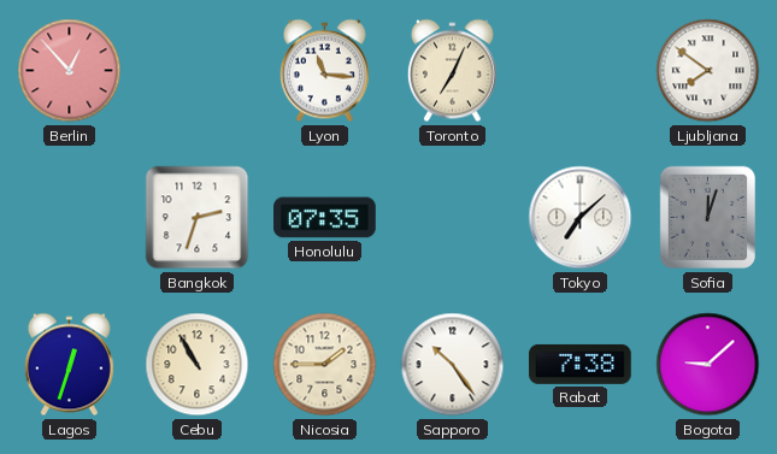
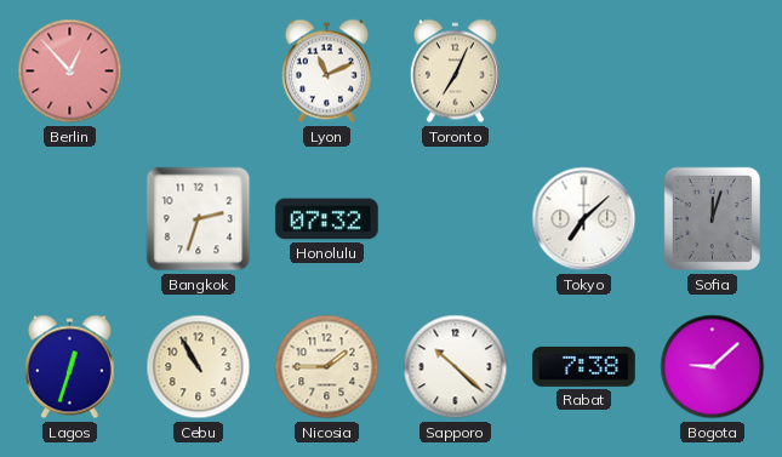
Lyon: 11:16 -> 11:11
Ljubljana: 7:51 -> none
Honolulu: 07:35 -> 07:32
Sapporo: 10:24 -> 10:22
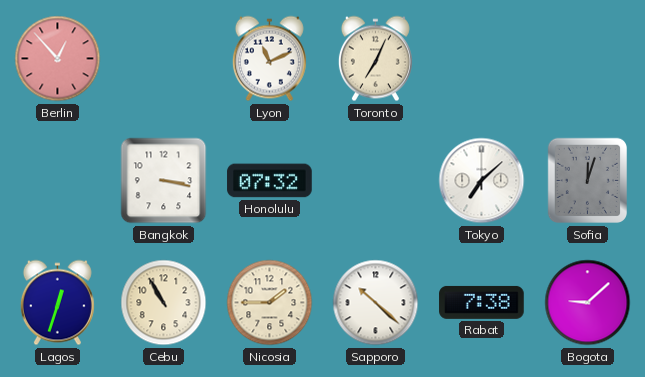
Bangkok: 2:33 -> 3:17
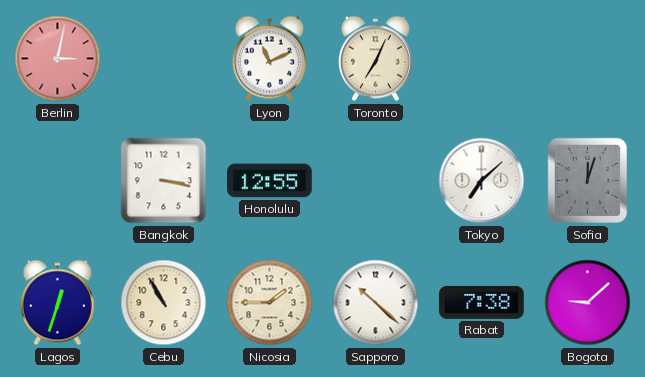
Berlin: 12:53 -> 3:02
Honolulu: 07:32 -> 12:55
